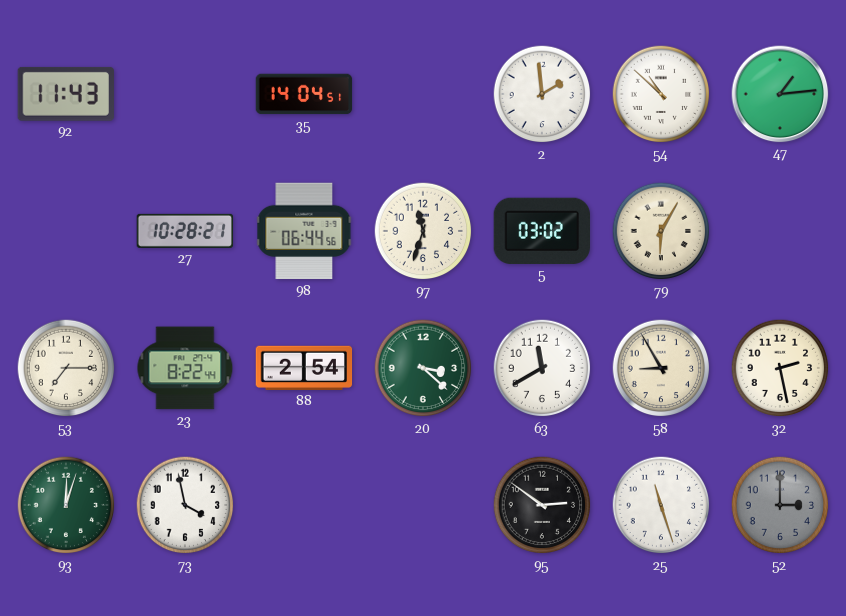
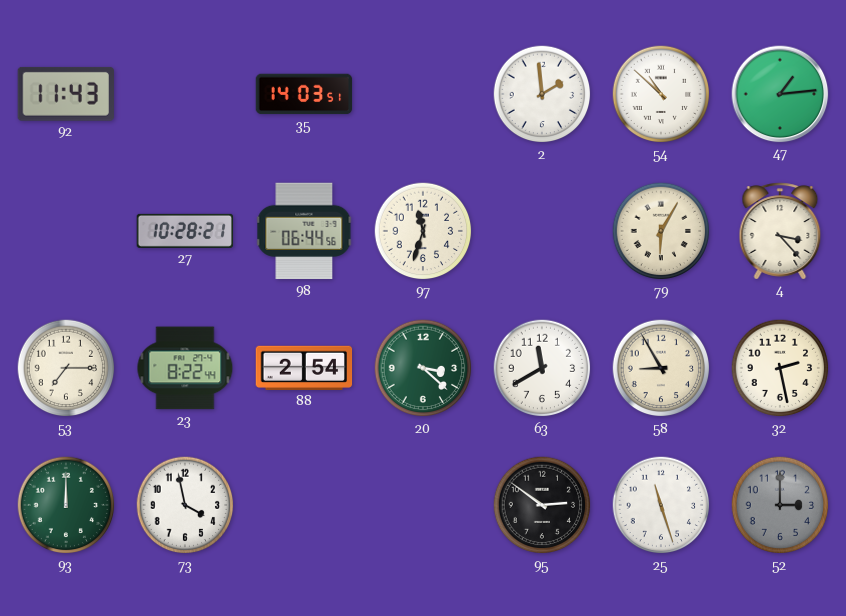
35: 14:04 -> 14:03
5: 03:02 -> none
4: none -> 3:23
93: 12:03 -> 12:00
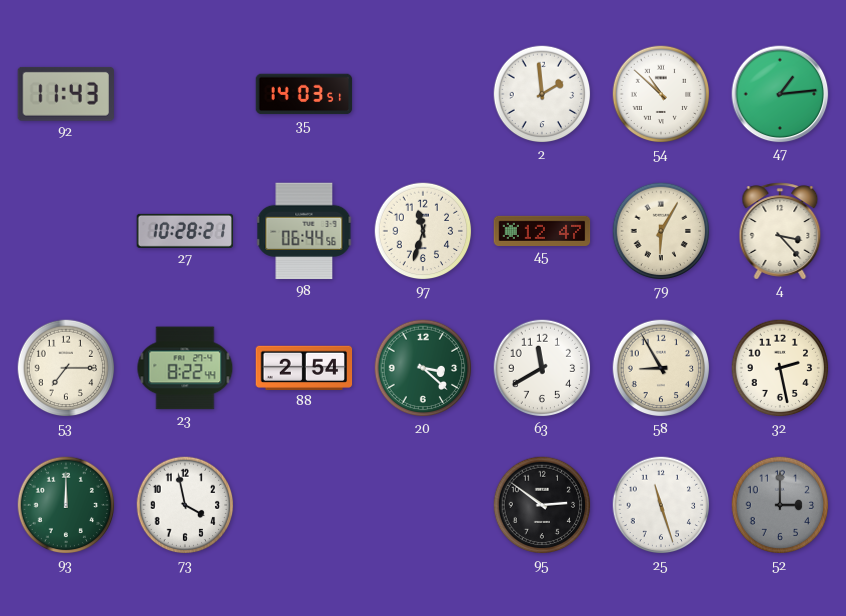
45: none -> 12:47
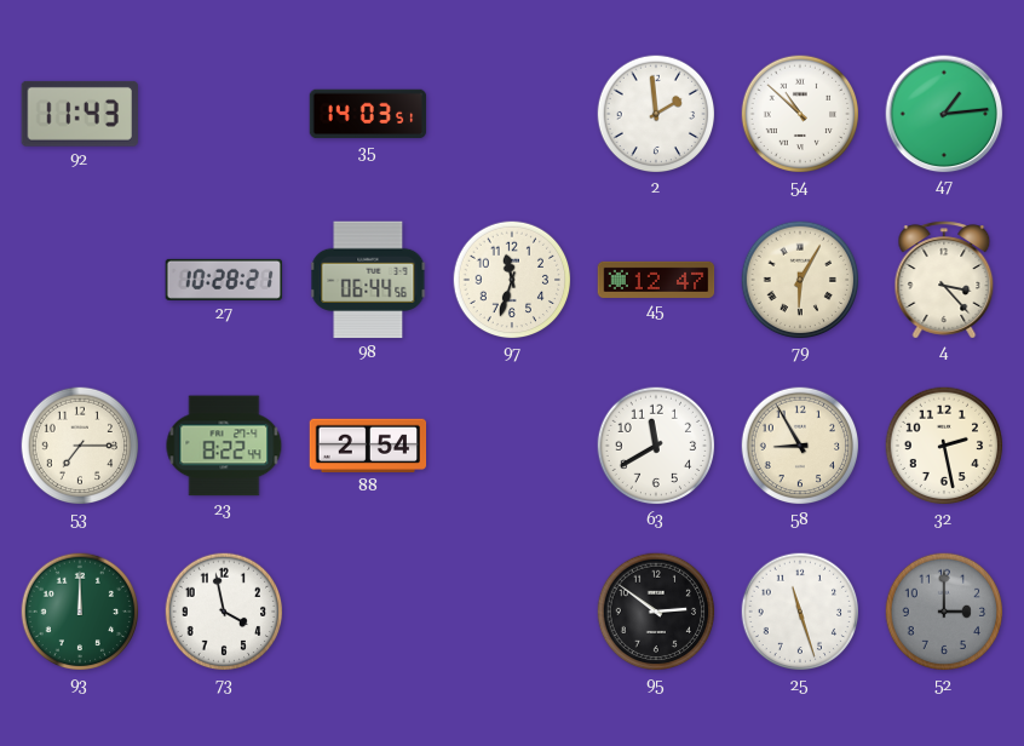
20: 3:22 -> none
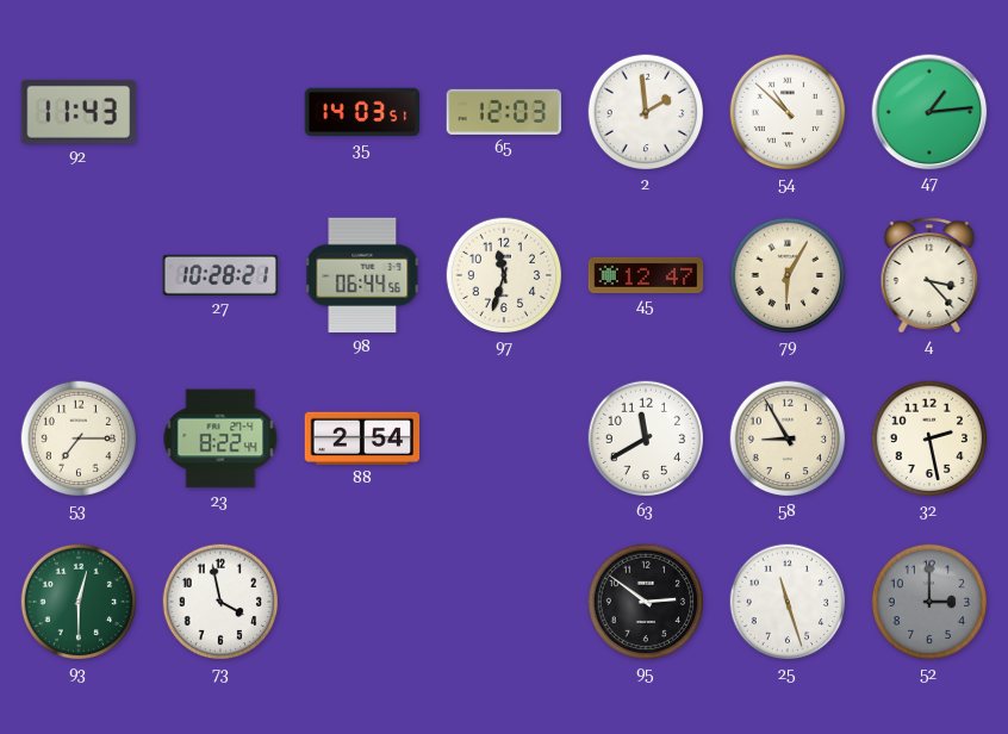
65: none -> 12:03
93: 12:00 -> 12:30
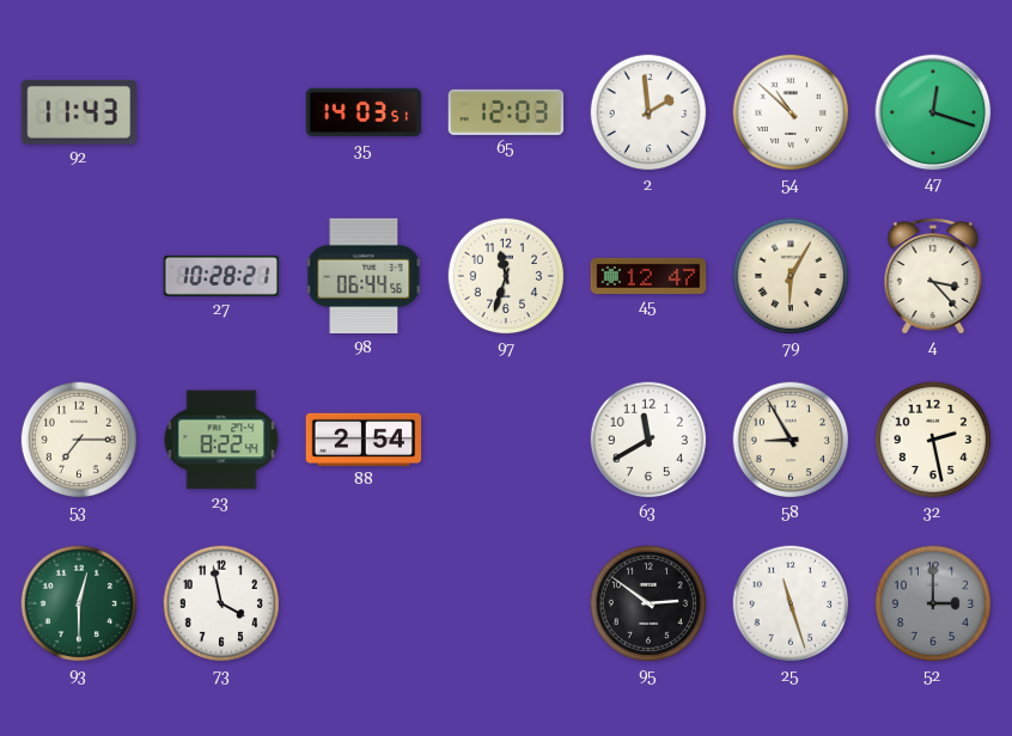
47: 1:14 -> 12:18
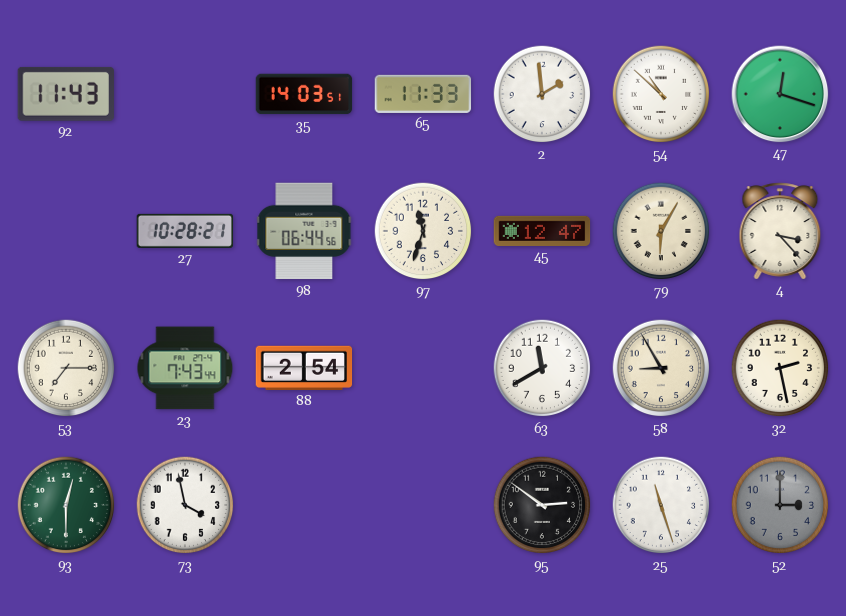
65: 12:03 -> 11:33
23: 8:22 -> 7:43
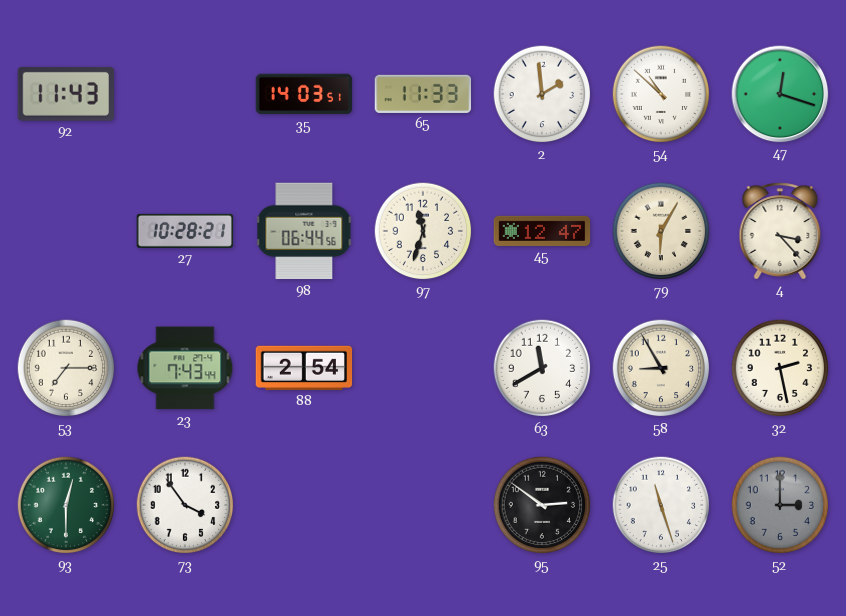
73: 3:58 -> 3:54
